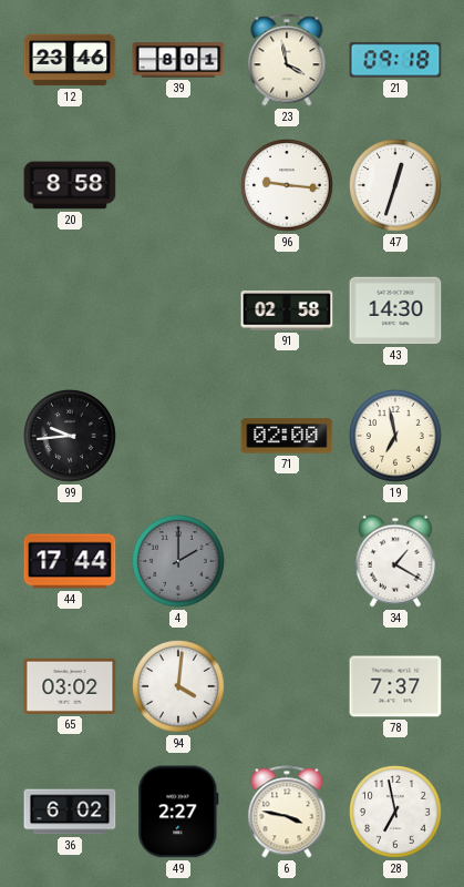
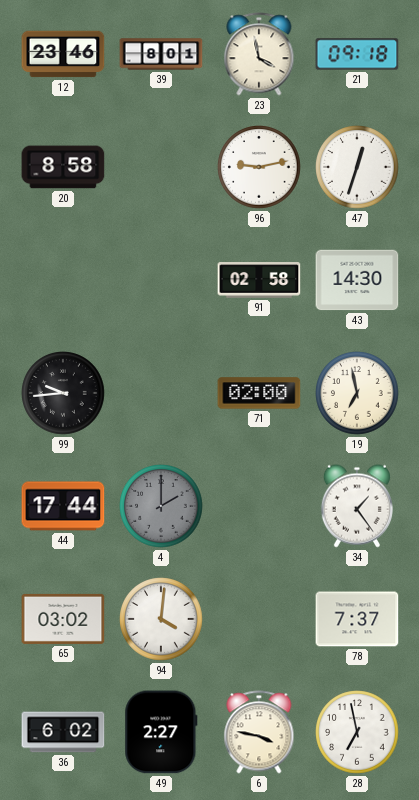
96: 9:16 -> 9:13
34: 1:20 -> 1:24
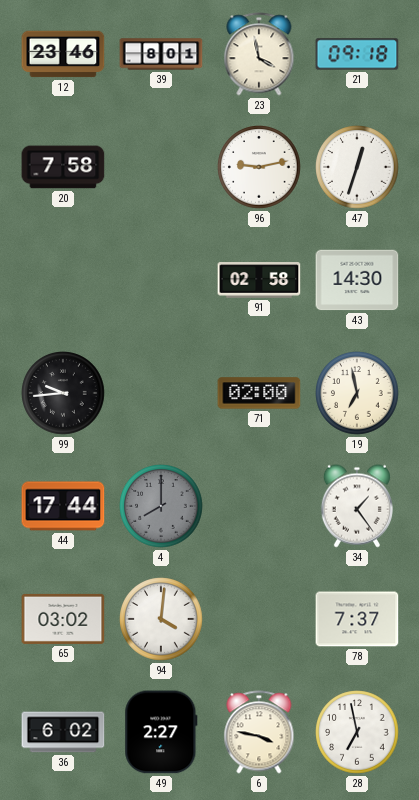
20: 8:58 -> 7:58
4: 2:00 -> 8:00
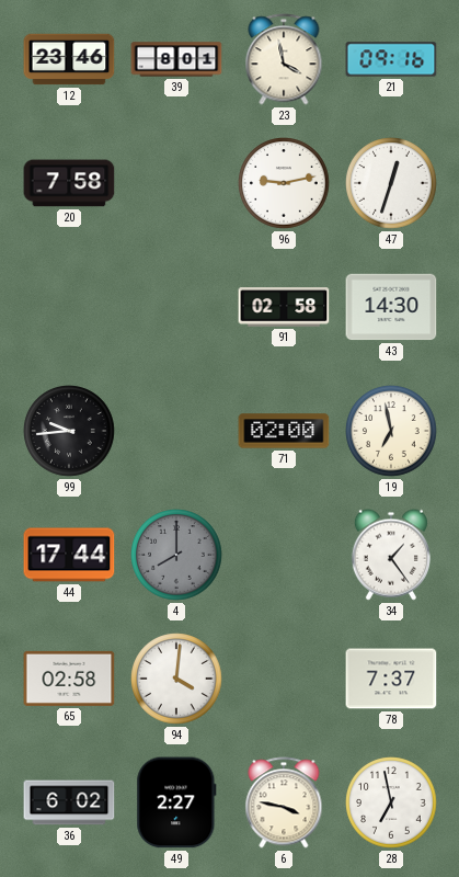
21: 09:18 -> 09:16
65: 03:02 -> 02:58
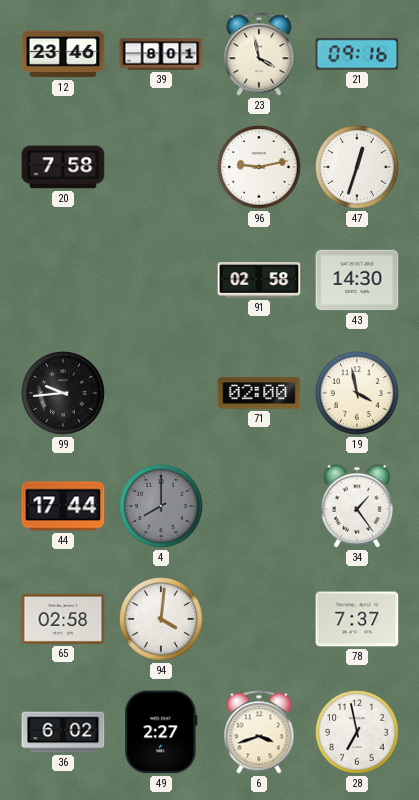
19: 6:58 -> 3:58
6: 3:47 -> 3:42
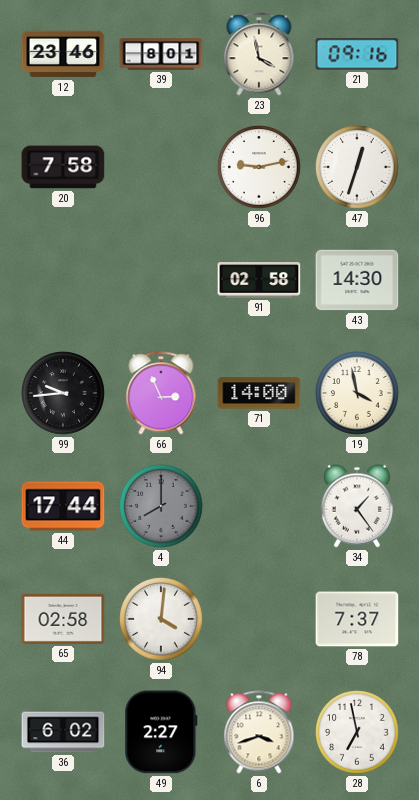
66: none -> 2:56
71: 02:00 -> 14:00
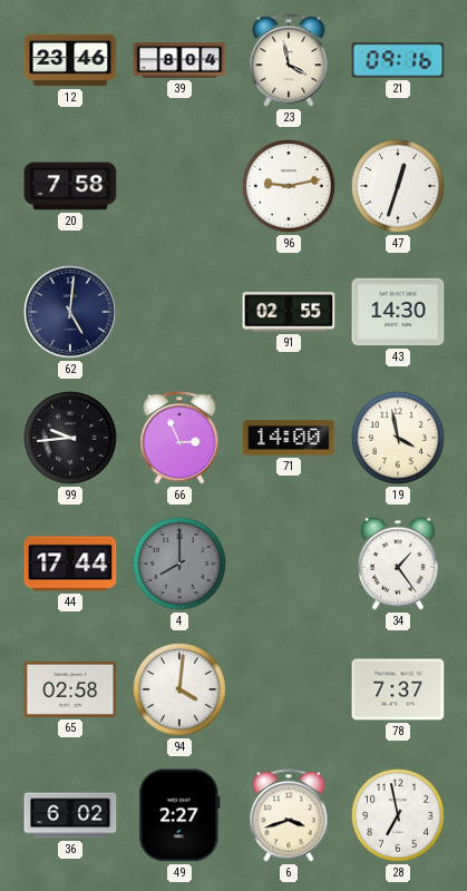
39: 8:01 -> 8:04
62: none -> 5:01
91: 02:58 -> 02:55
